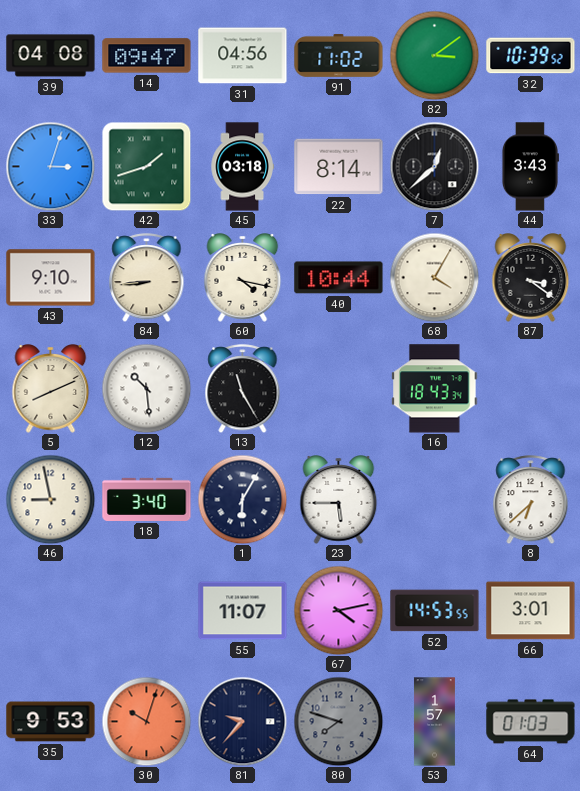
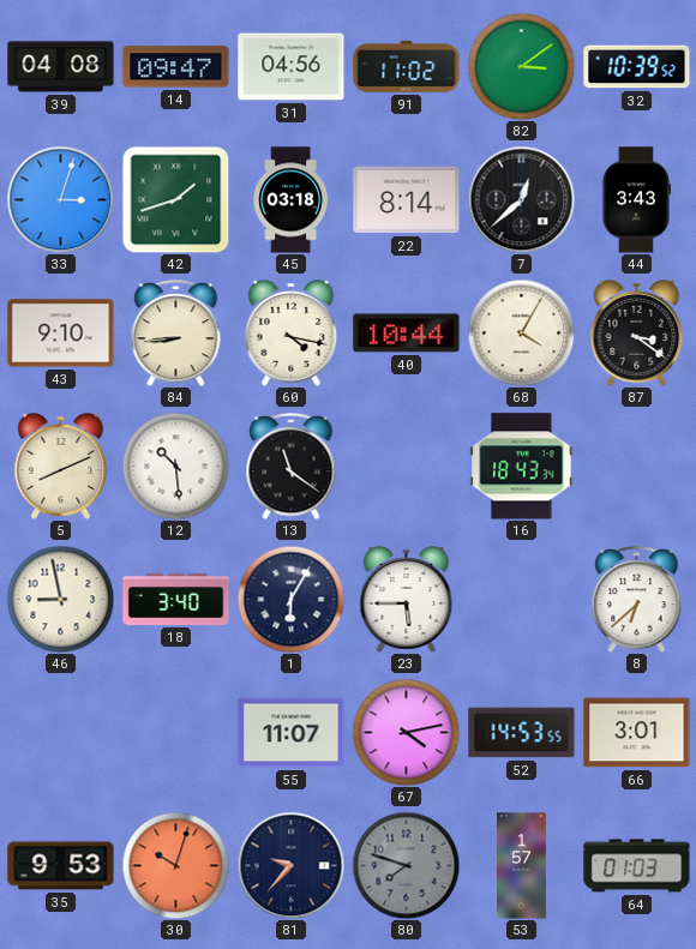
13: 11:25 -> 11:21
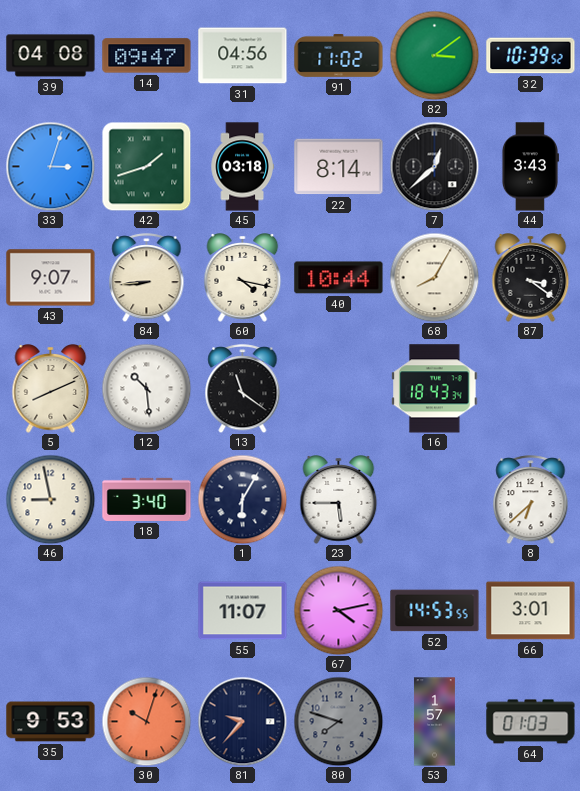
43: 9:10 -> 9:07
68: 4:05 -> 8:05
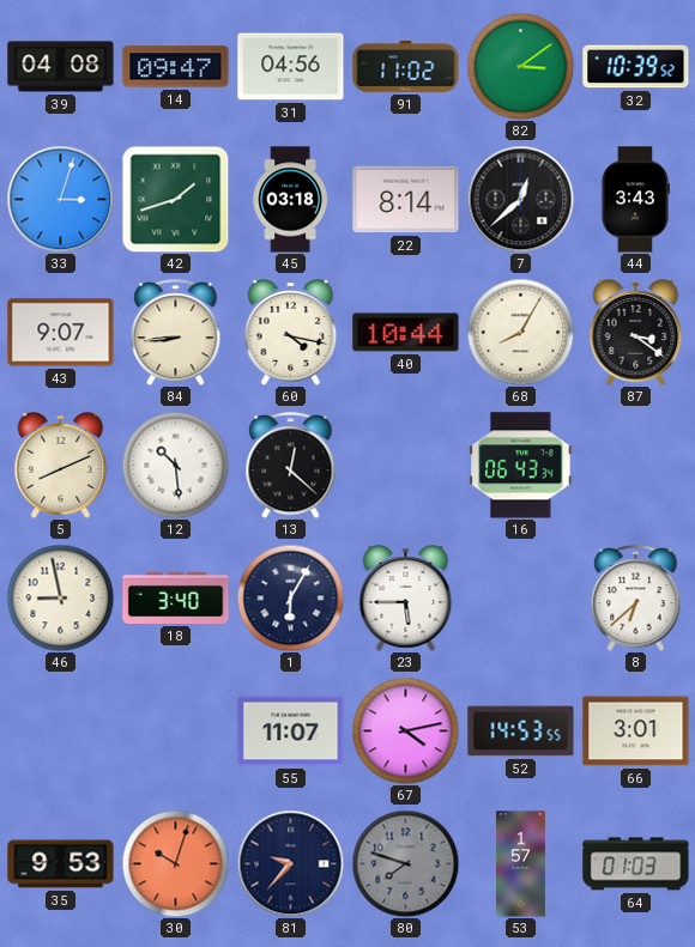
13: 11:21 -> 12:22
16: 18:43 -> 06:43
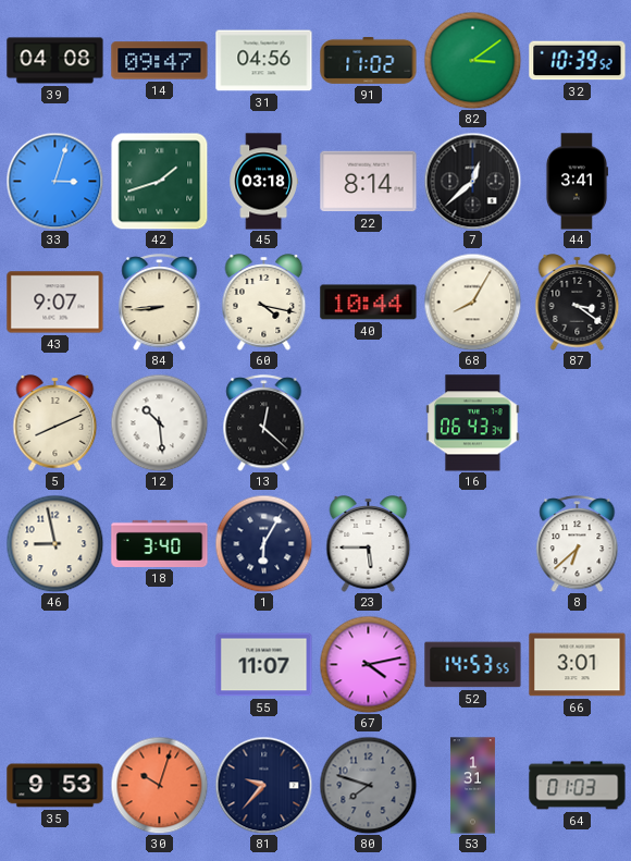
44: 3:43 -> 3:41
53: 1:57 -> 1:31
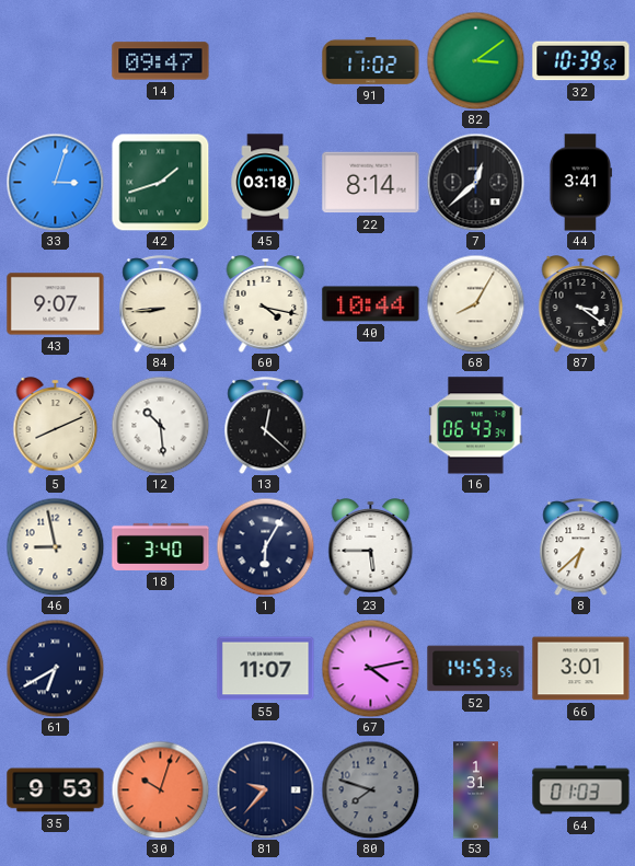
39: 04:08 -> none
31: 04:56 -> none
61: none -> 6:40
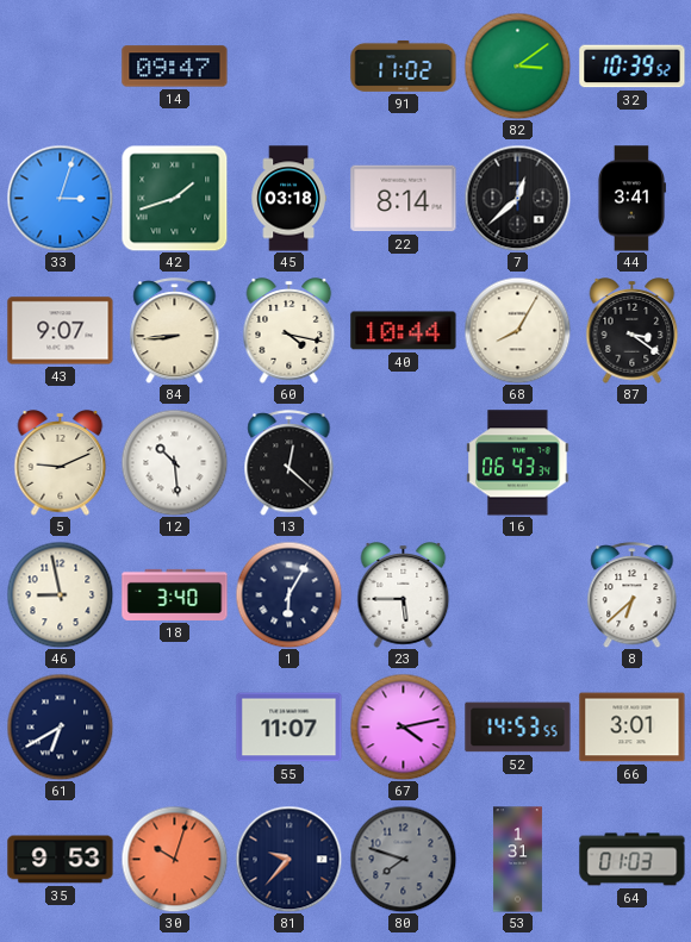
5: 8:11 -> 9:11
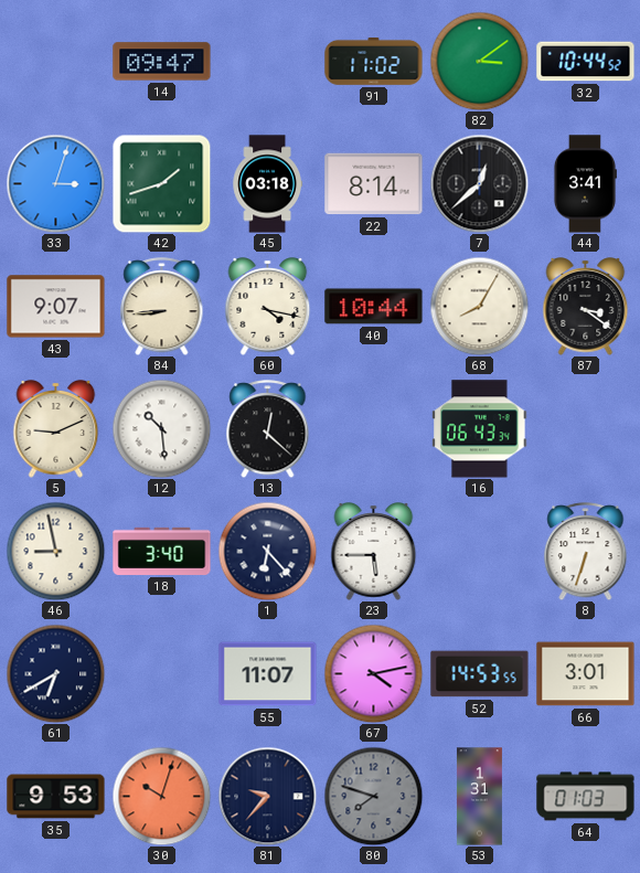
32: 10:39 -> 10:44
1: 6:05 -> 6:23
8: 6:38 -> 6:33
